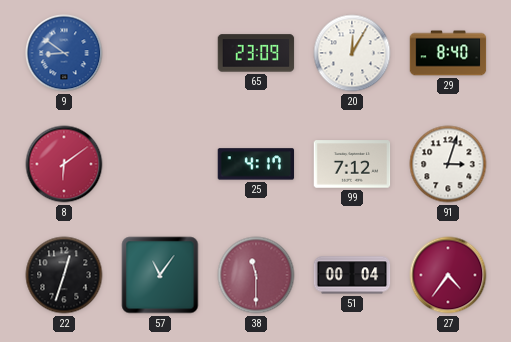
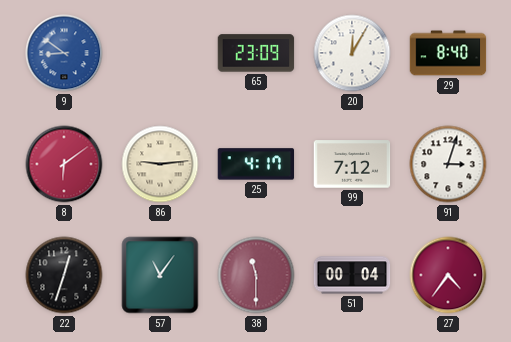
86: none -> 9:14
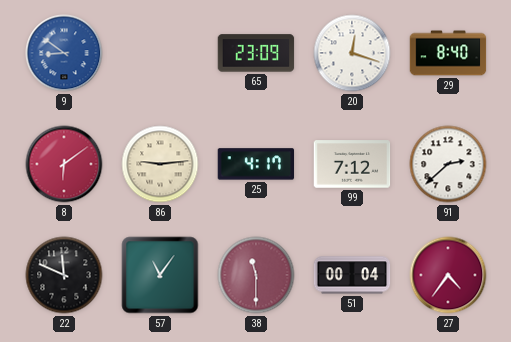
20: 12:05 -> 12:18
91: 3:03 -> 2:38
22: 12:33 -> 11:49
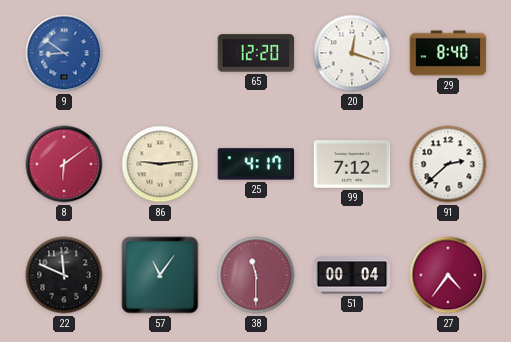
65: 23:09 -> 12:20
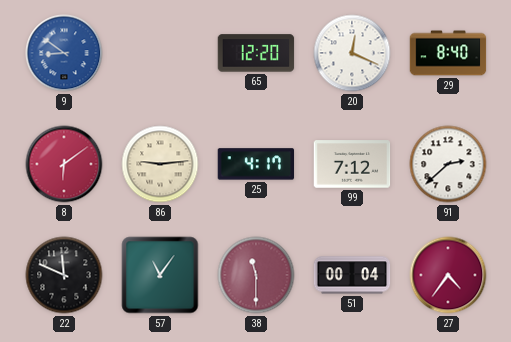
20: 12:18 -> 12:19
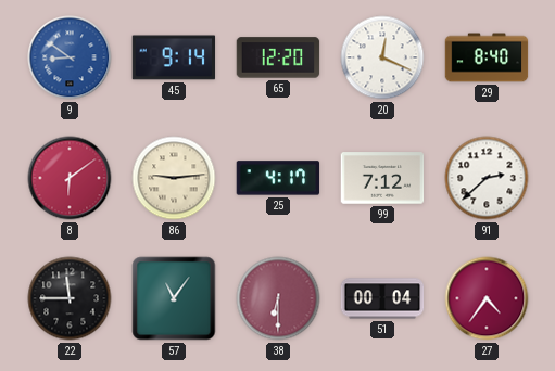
45: none -> 9:14
22: 11:49 -> 11:45
38: 11:30 -> 6:30
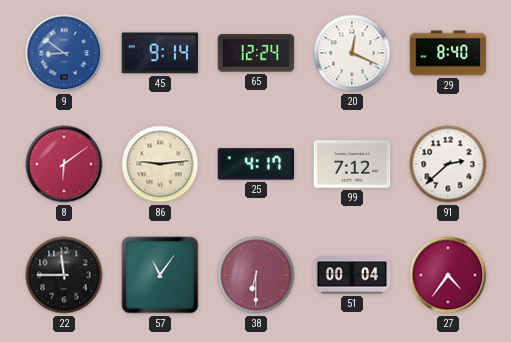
65: 12:20 -> 12:24
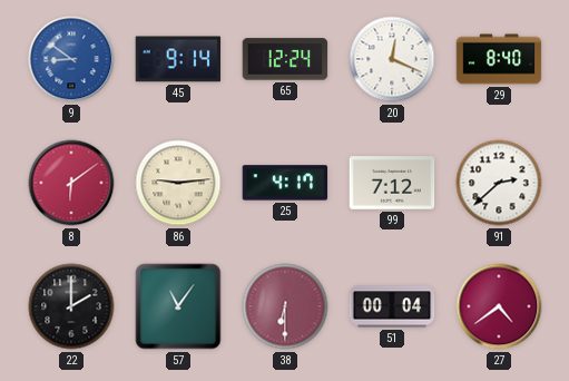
22: 11:45 -> 2:00
27: 4:36 -> 4:39
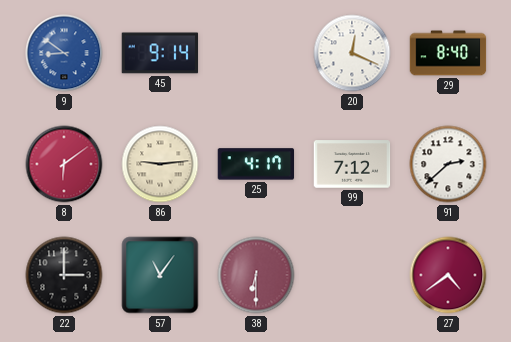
65: 12:24 -> none
22: 2:00 -> 3:00
51: 00:04 -> none
